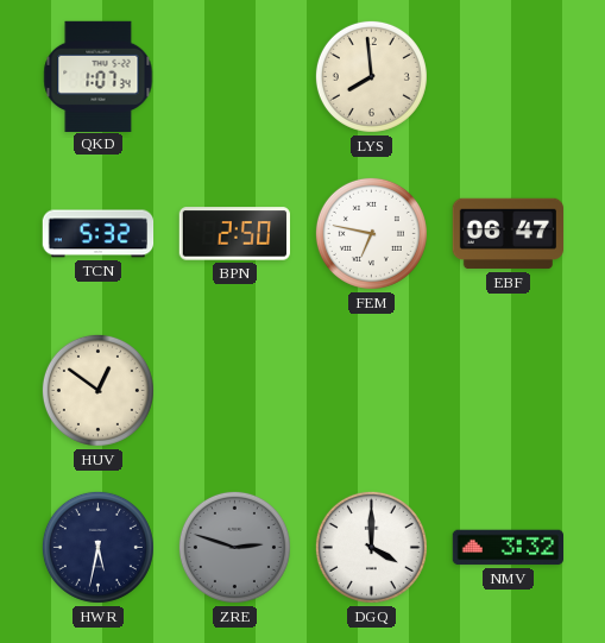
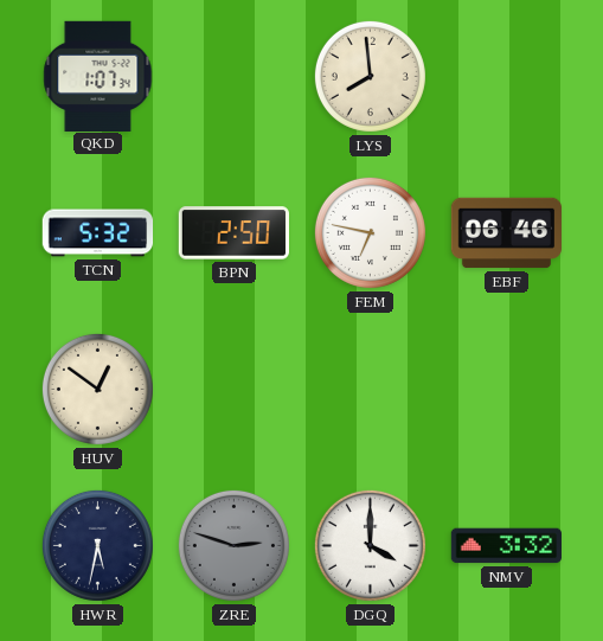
EBF: 06:47 -> 06:46
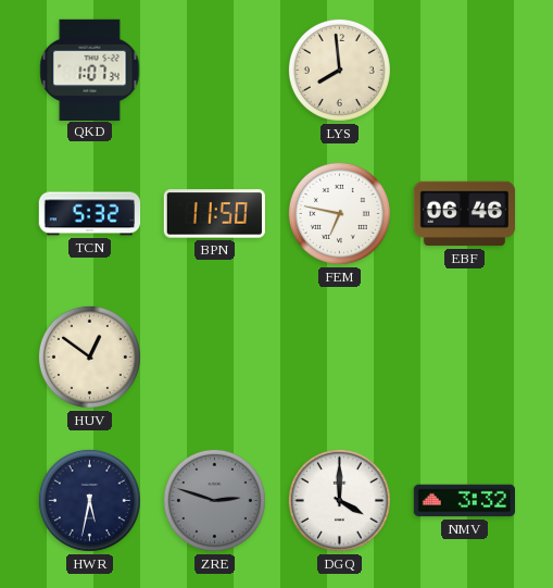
BPN: 2:50 -> 11:50
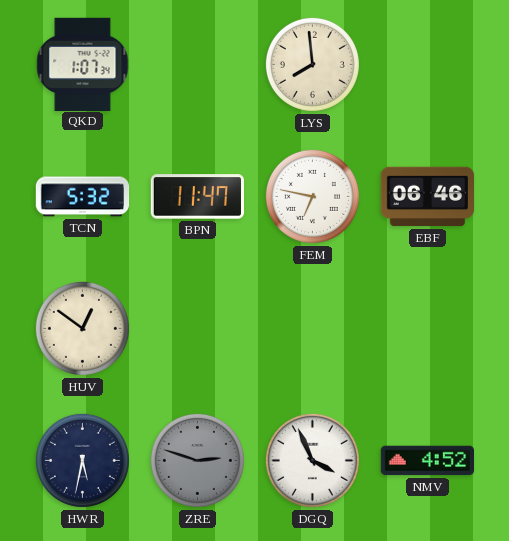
BPN: 11:50 -> 11:47
DGQ: 4:00 -> 3:56
NMV: 3:32 -> 4:52
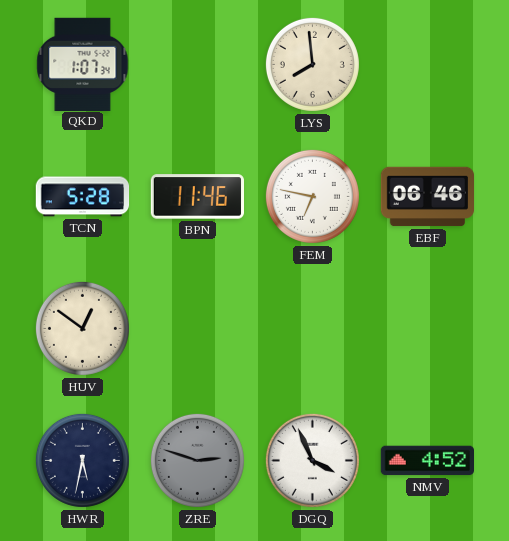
TCN: 5:32 -> 5:28
BPN: 11:47 -> 11:46
